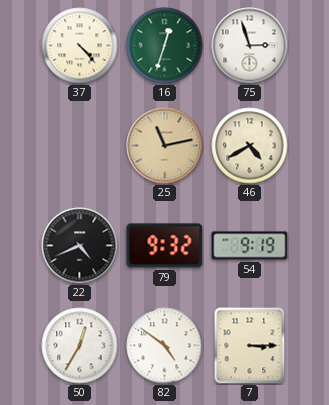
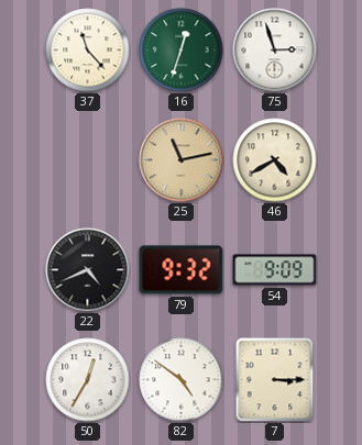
37: 4:23 -> 11:23
54: 9:19 -> 9:09
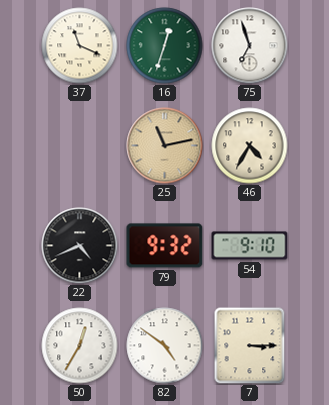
37: 11:23 -> 11:19
75: 2:57 -> 6:57
46: 4:40 -> 4:35
54: 9:09 -> 9:10
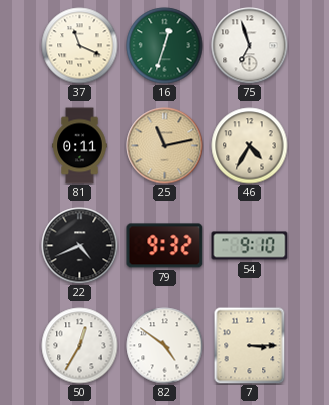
81: none -> 0:11
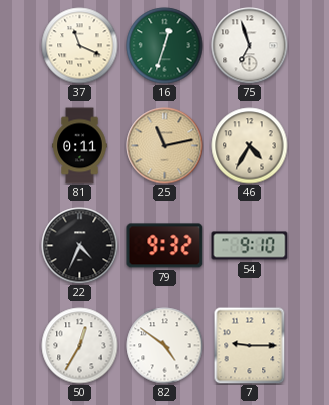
22: 4:41 -> 4:34
7: 3:15 -> 9:15
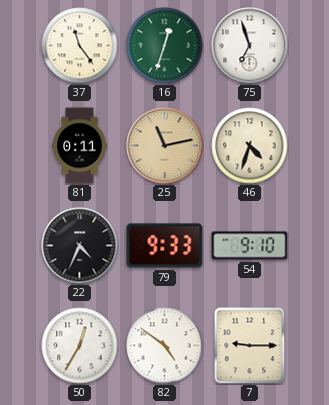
37: 11:19 -> 11:24
46: 4:35 -> 4:33
79: 9:32 -> 9:33
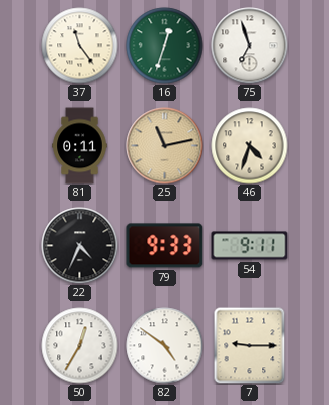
54: 9:10 -> 9:11
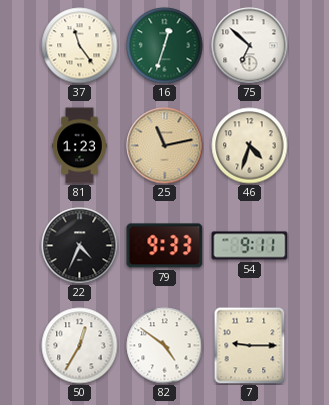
75: 6:57 -> 6:52
81: 0:11 -> 1:23
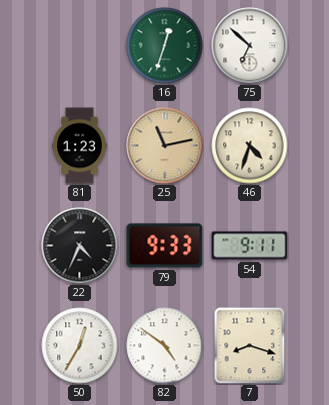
37: 11:24 -> none
7: 9:15 -> 8:18
